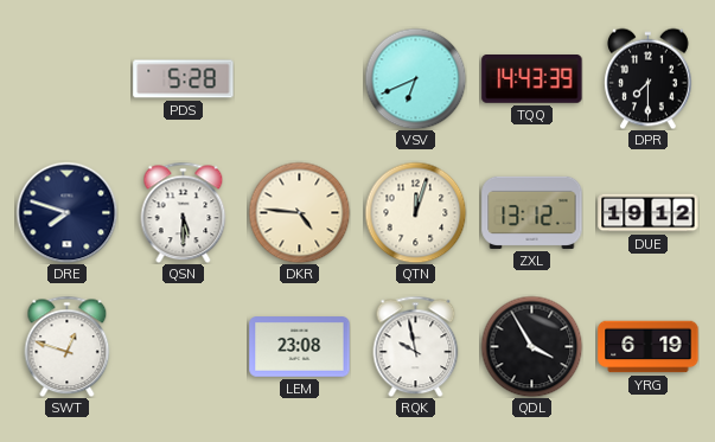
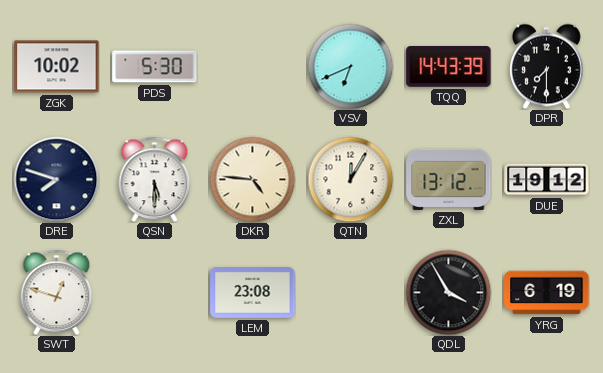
ZGK: none -> 10:02
PDS: 5:28 -> 5:30
QTN: 12:03 -> 12:05
RQK: 9:58 -> none
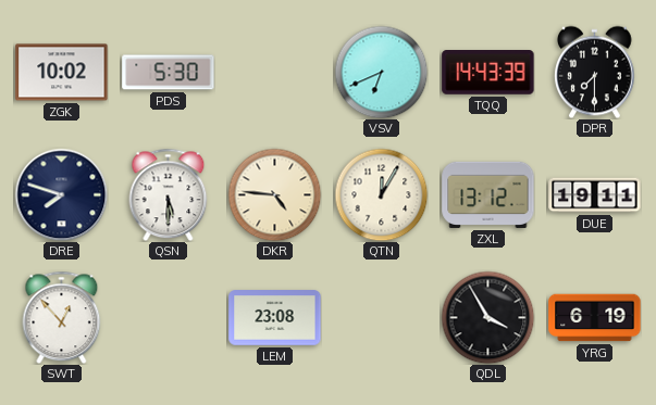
DUE: 19:12 -> 19:11
SWT: 12:48 -> 12:53
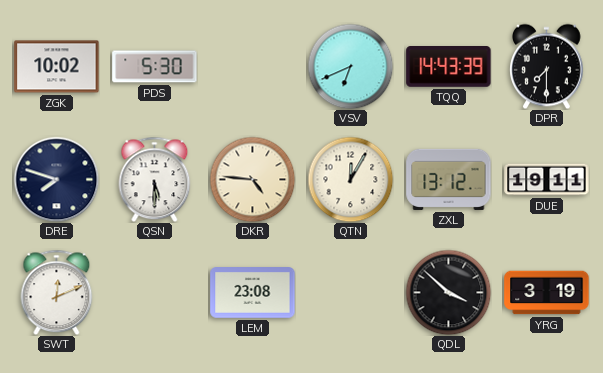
SWT: 12:53 -> 12:11
QDL: 3:55 -> 3:52
YRG: 6:19 -> 3:19
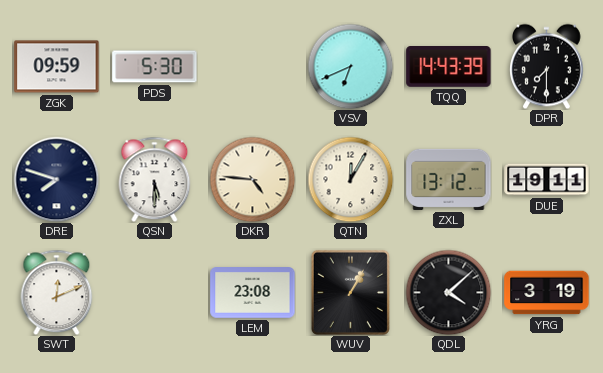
ZGK: 10:02 -> 09:59
WUV: none -> 1:05
QDL: 3:52 -> 4:08
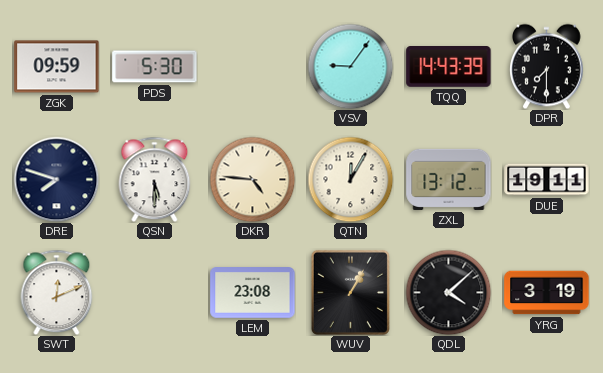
VSV: 6:41 -> 9:06
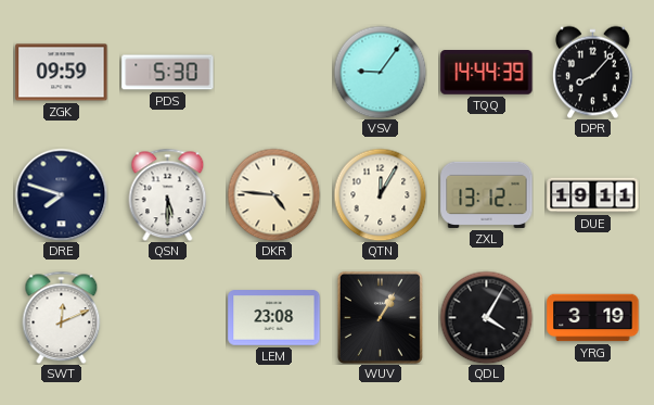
TQQ: 14:43 -> 14:44
DPR: 7:30 -> 8:07
QDL: 4:08 -> 4:05
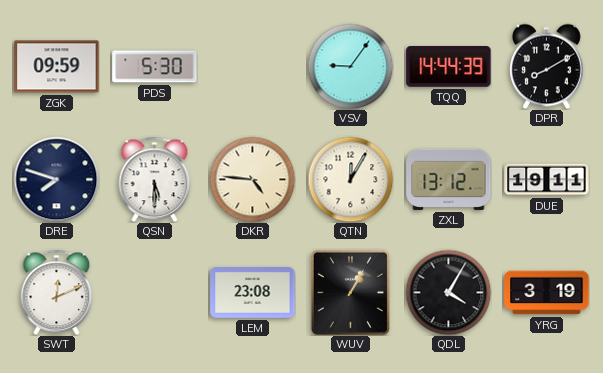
DPR: 8:07 -> 8:10
